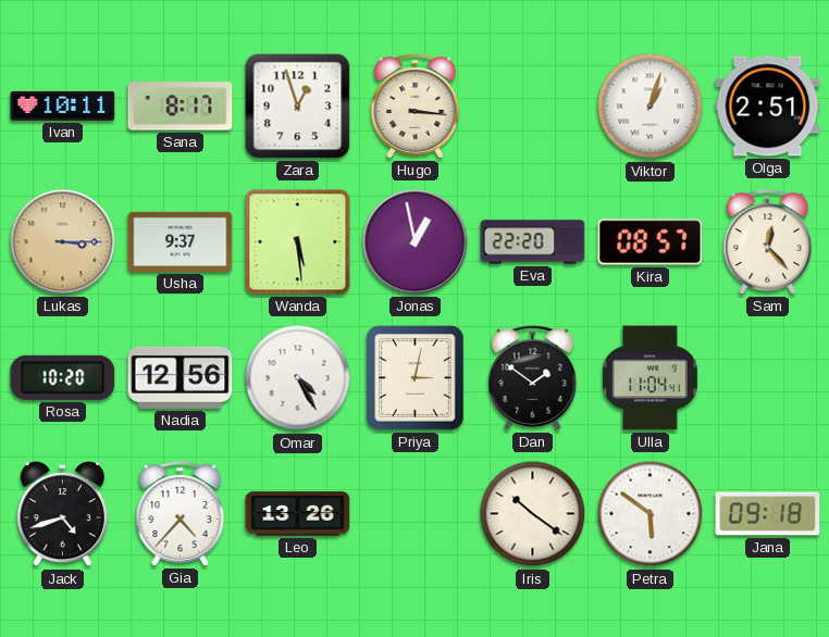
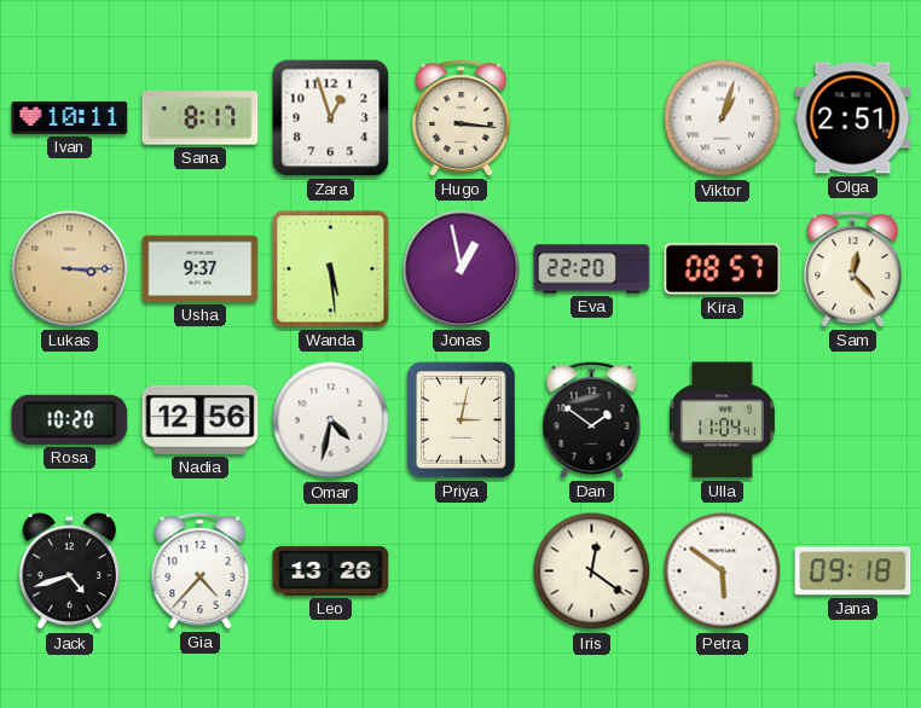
Omar: 4:25 -> 4:32
Iris: 10:21 -> 12:21
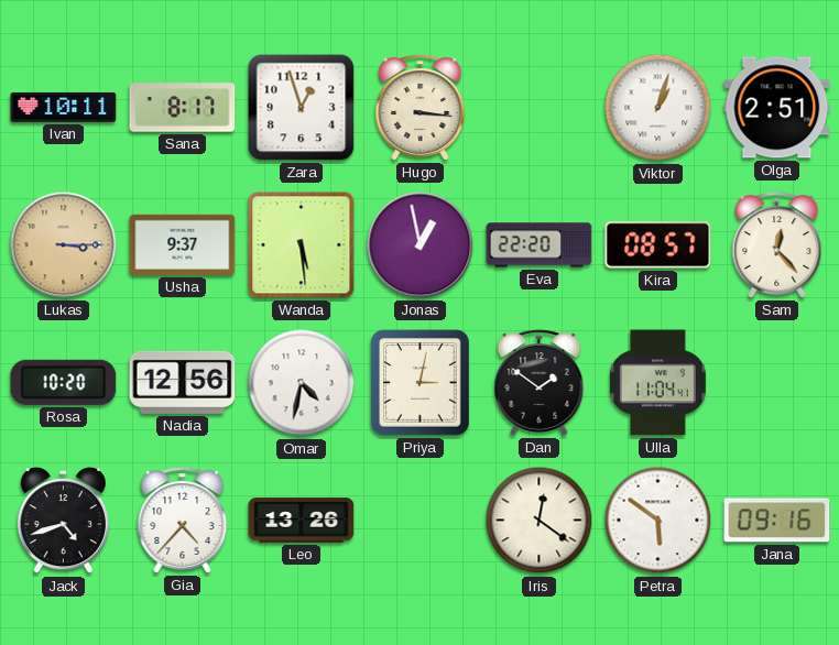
Jana: 09:18 -> 09:16
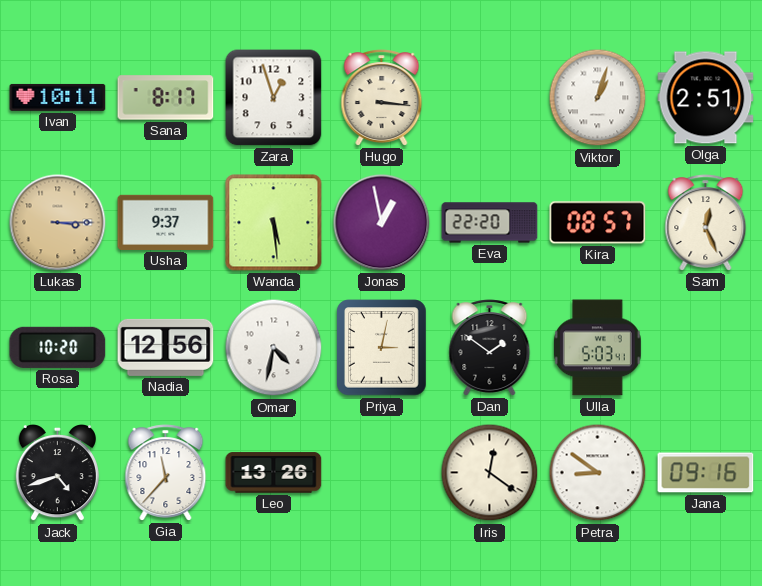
Sam: 12:23 -> 12:26
Ulla: 11:04 -> 5:03
Gia: 4:37 -> 11:37
Petra: 5:51 -> 8:51
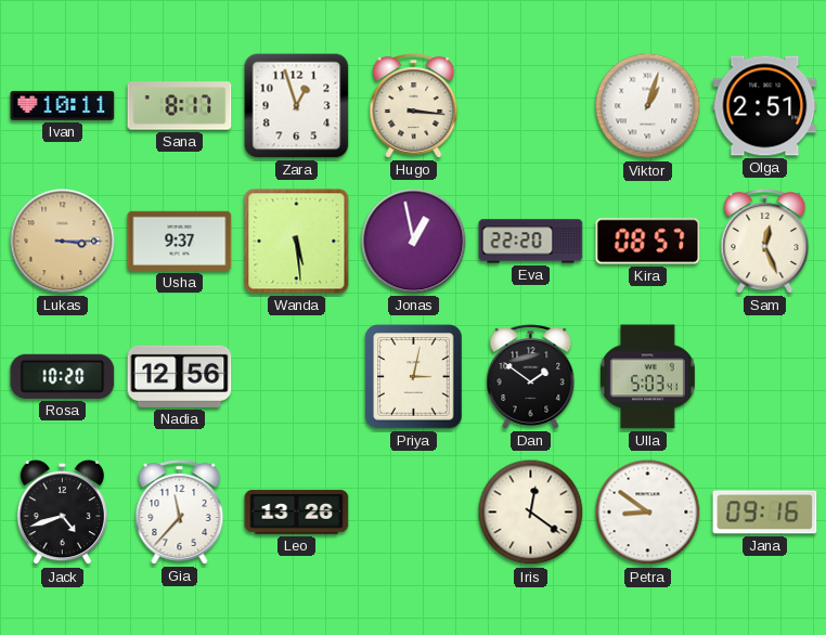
Omar: 4:32 -> none
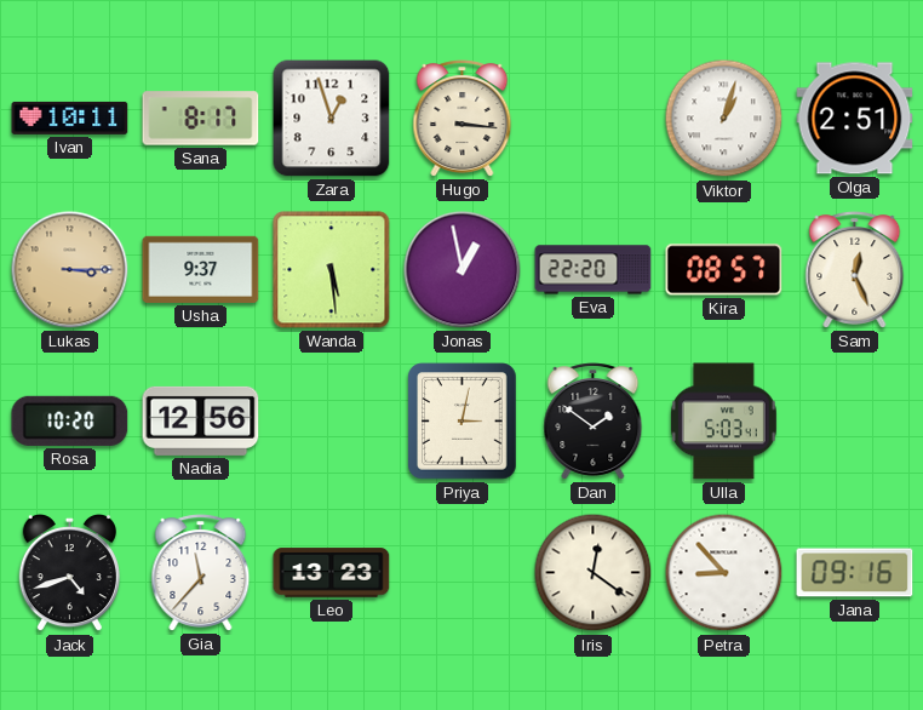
Leo: 13:26 -> 13:23
Petra: 8:51 -> 8:53
